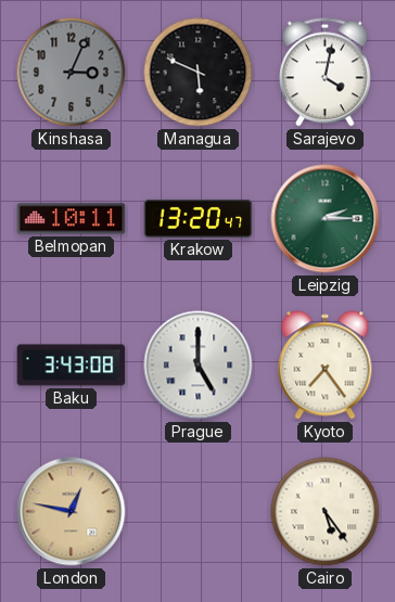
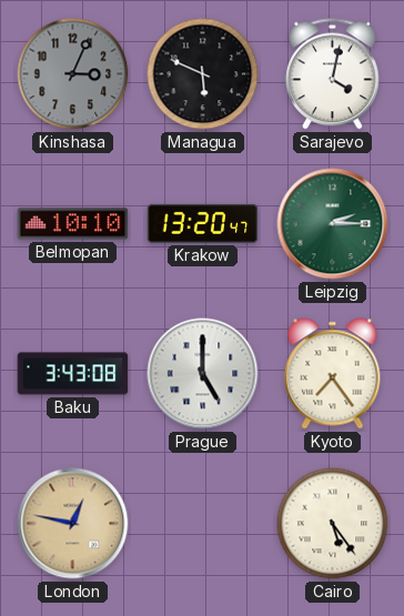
Belmopan: 10:11 -> 10:10
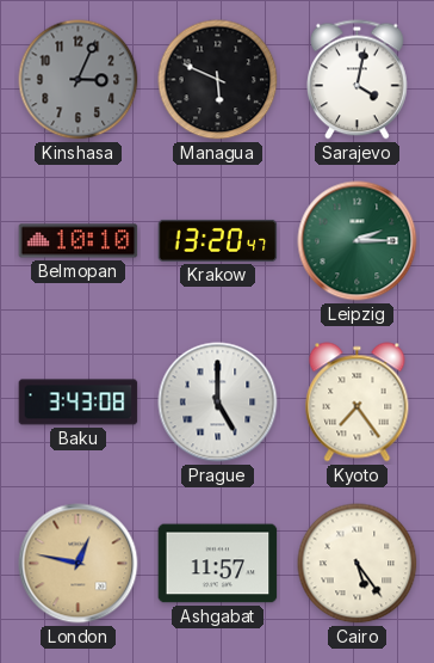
Ashgabat: none -> 11:57
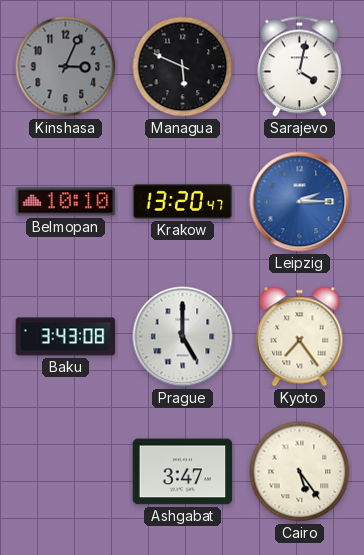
Leipzig dial: green -> blue
London: 12:47 -> none
Ashgabat: 11:57 -> 3:47
